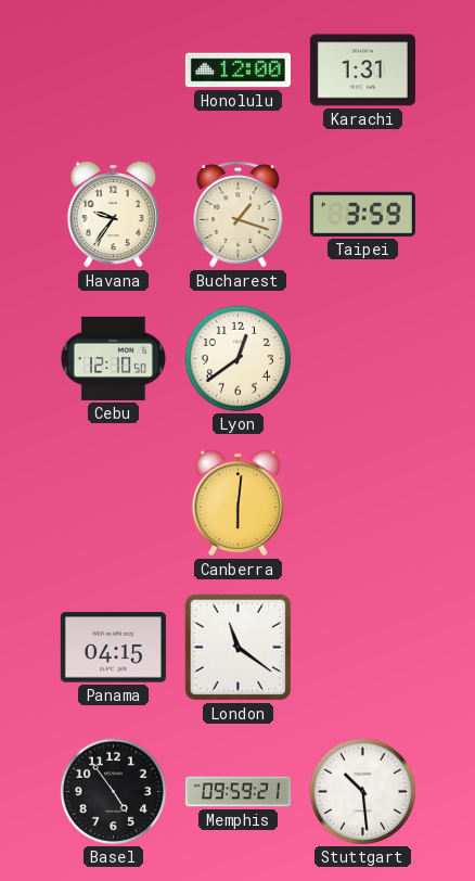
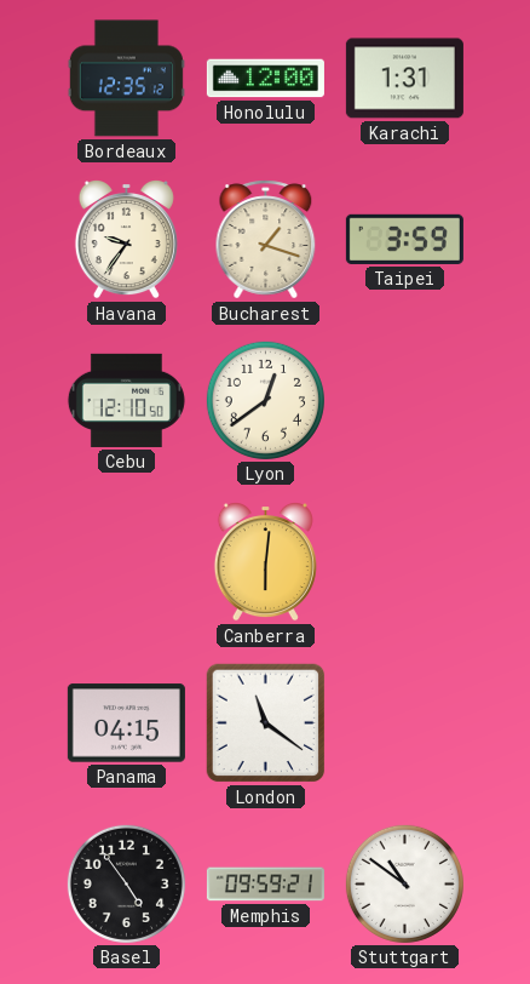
Bordeaux: none -> 12:35
Stuttgart: 10:29 -> 10:51
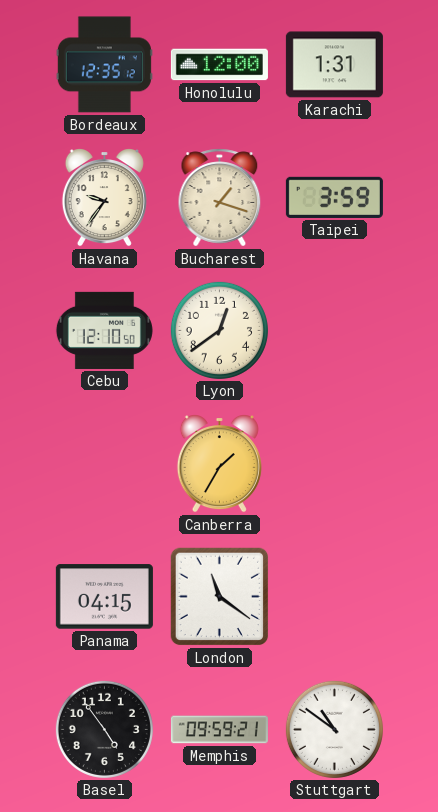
Canberra: 6:01 -> 1:35
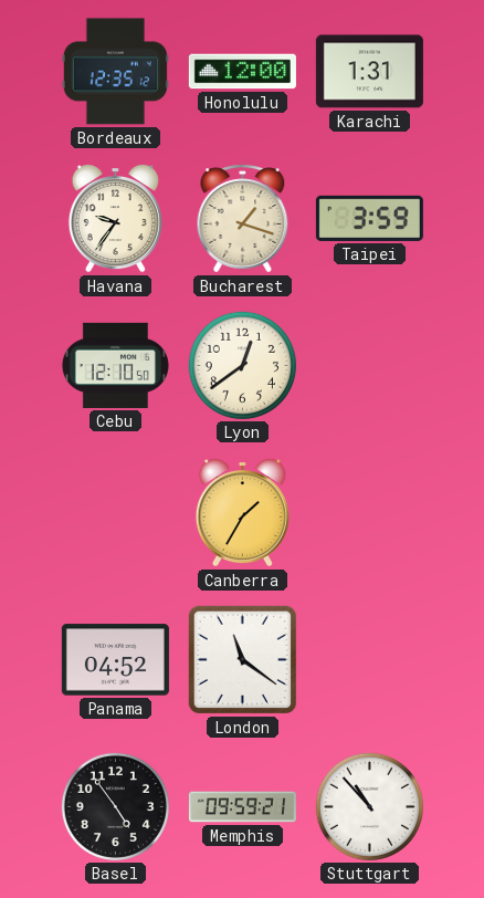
Panama: 04:15 -> 04:52
Stuttgart: 10:51 -> 10:53
